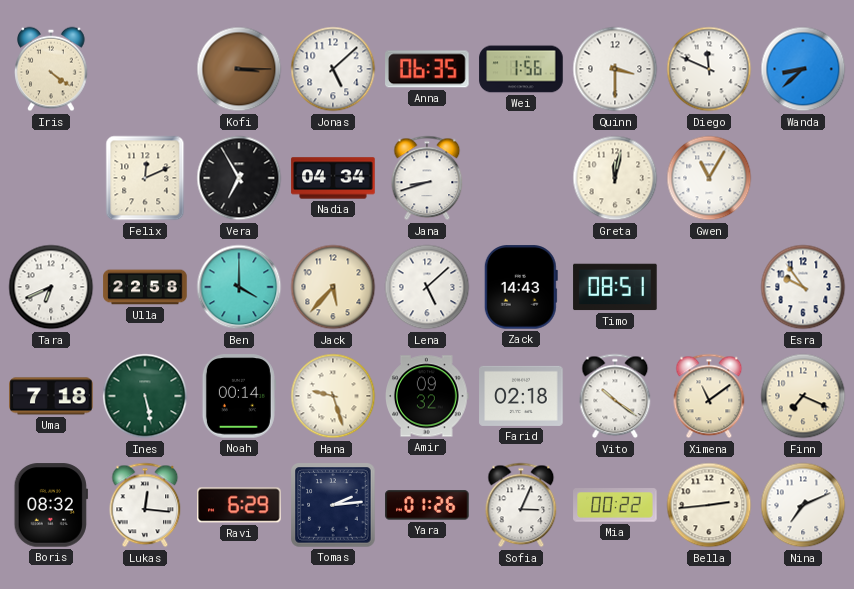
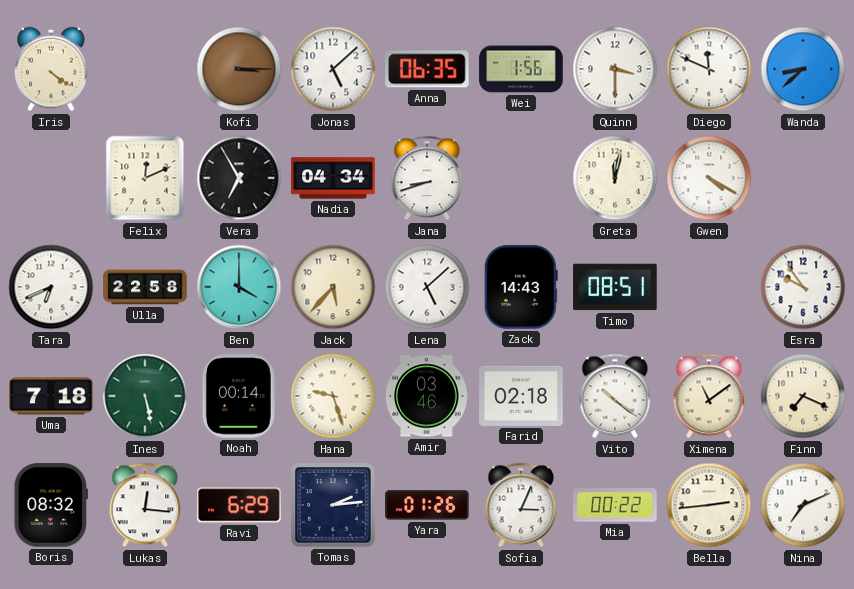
Gwen: 11:05 -> 4:20
Amir: 09:32 -> 03:46
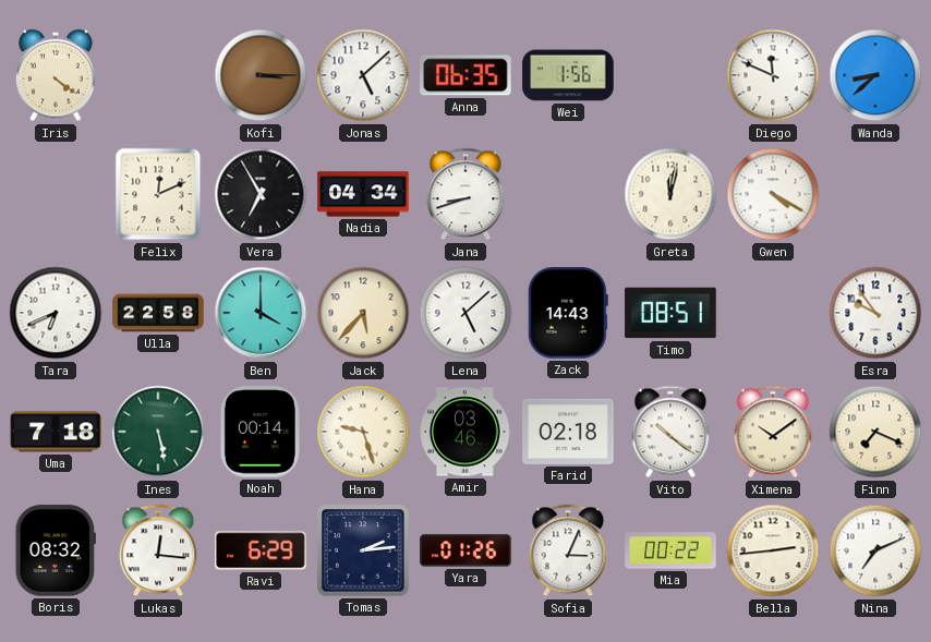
Quinn: 3:30 -> none
Ximena: 11:09 -> 10:09
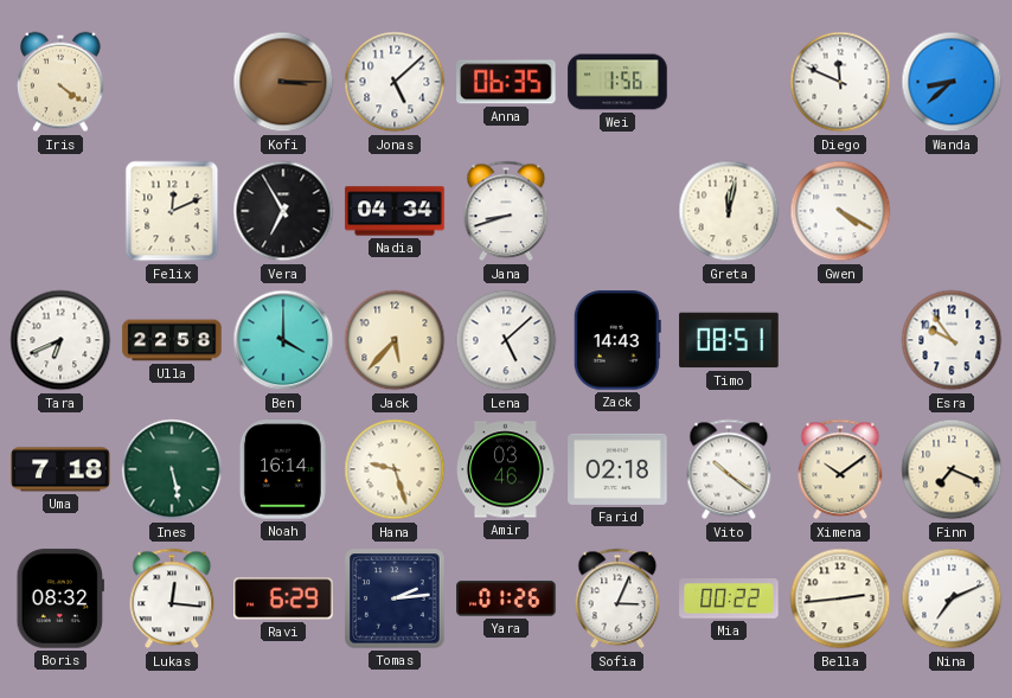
Noah: 00:14 -> 16:14
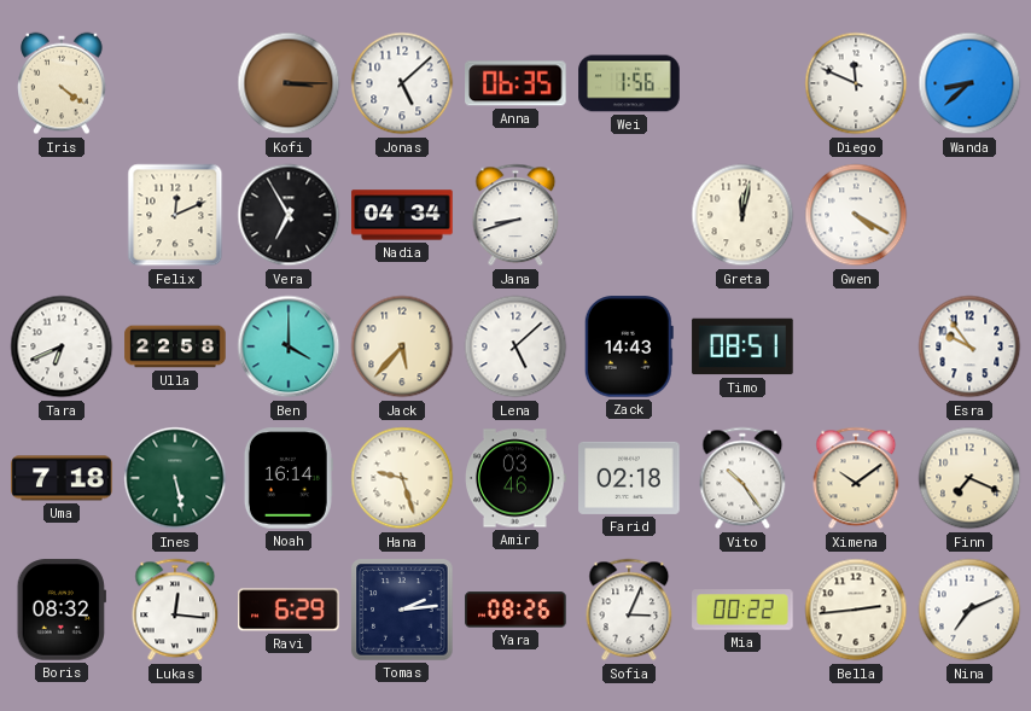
Vito: 10:21 -> 10:24
Yara: 01:26 -> 08:26
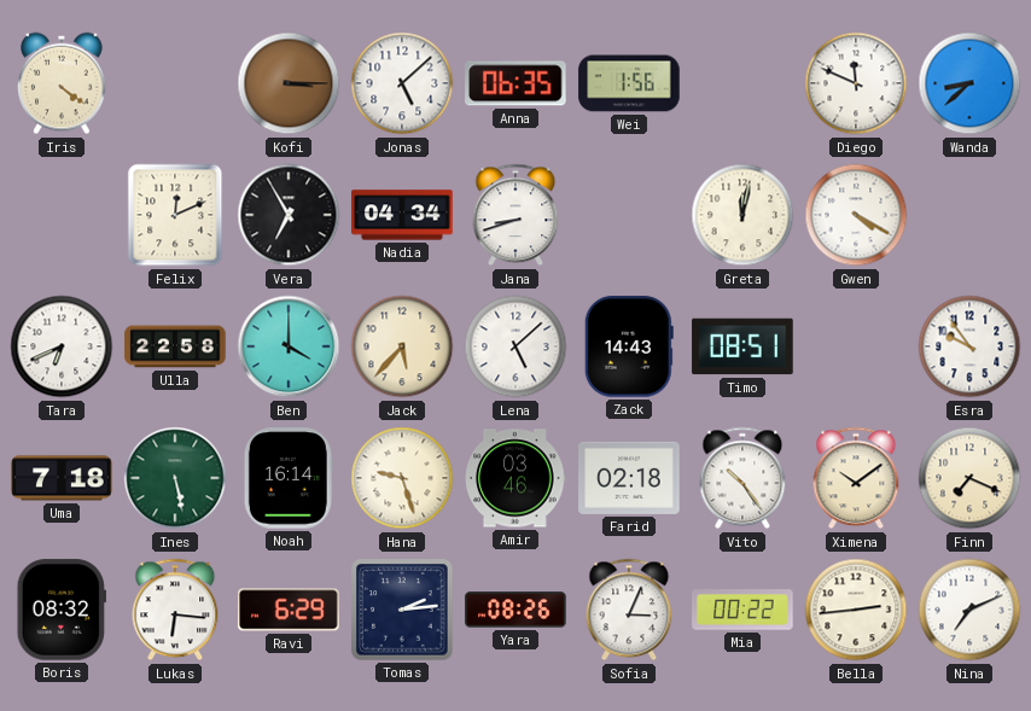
Lukas: 12:16 -> 6:16
